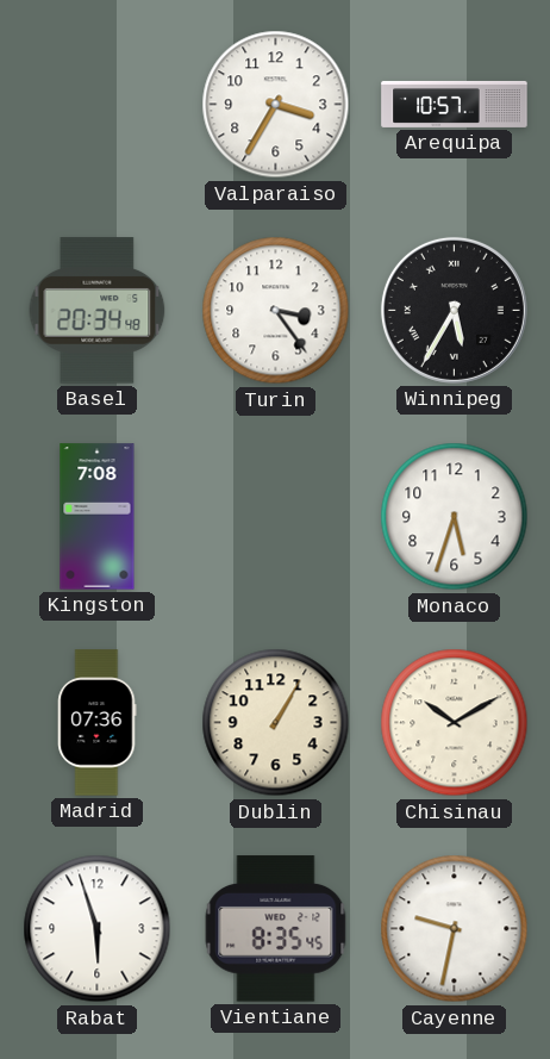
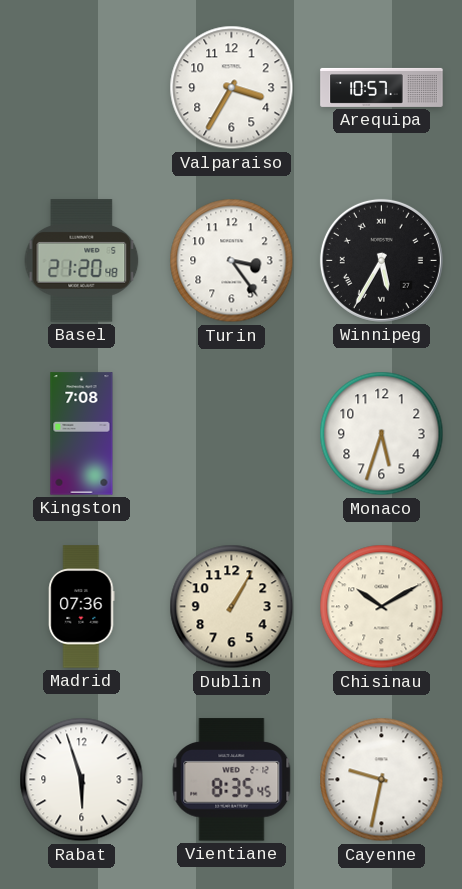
Basel: 20:34 -> 21:20
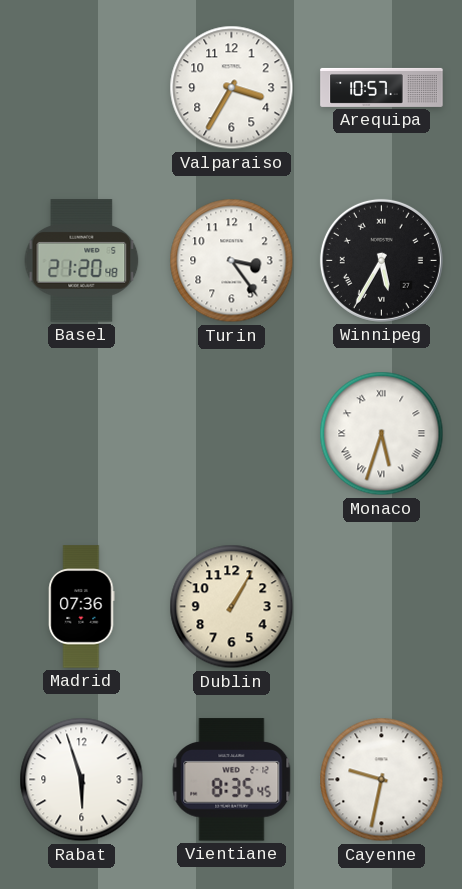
Kingston: 7:08 -> none
Monaco numerals: Arabic -> Roman
Chisinau: 10:10 -> none
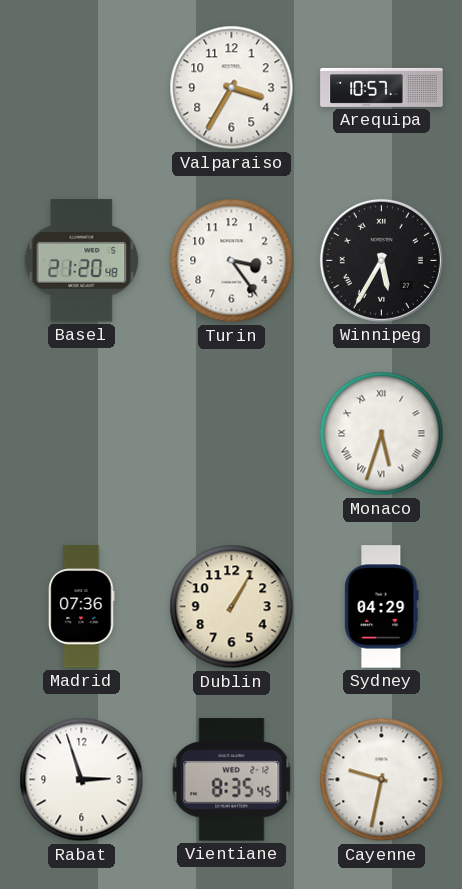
Sydney: none -> 04:29
Rabat: 5:57 -> 2:57
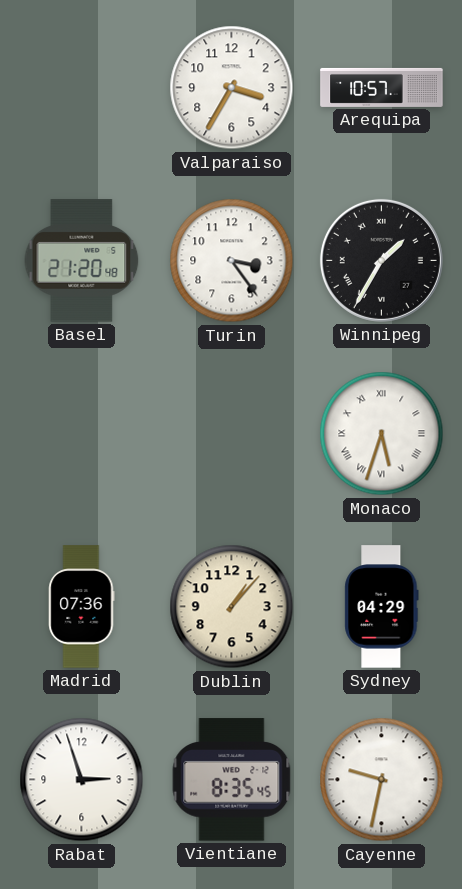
Winnipeg: 5:35 -> 1:35
Dublin: 1:05 -> 1:07
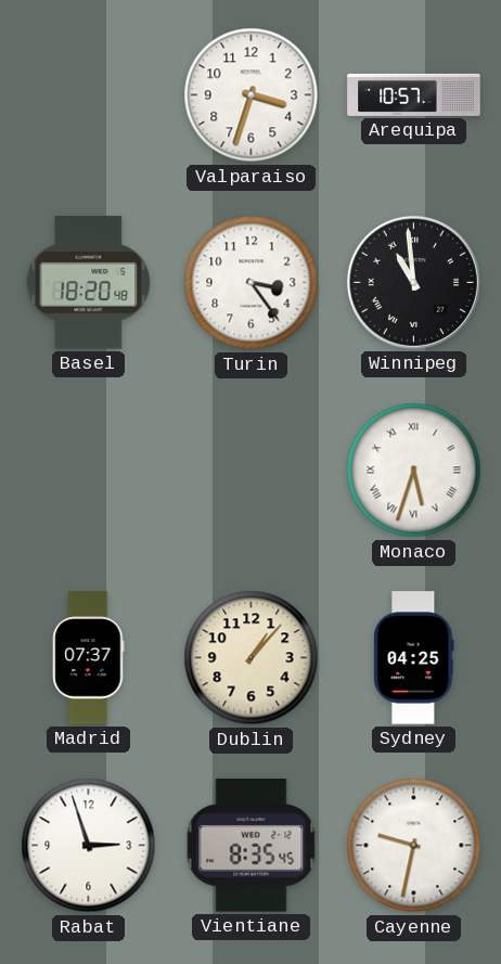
Valparaiso: 3:35 -> 3:33
Basel: 21:20 -> 18:20
Winnipeg: 1:35 -> 10:59
Madrid: 07:36 -> 07:37
Sydney: 04:29 -> 04:25
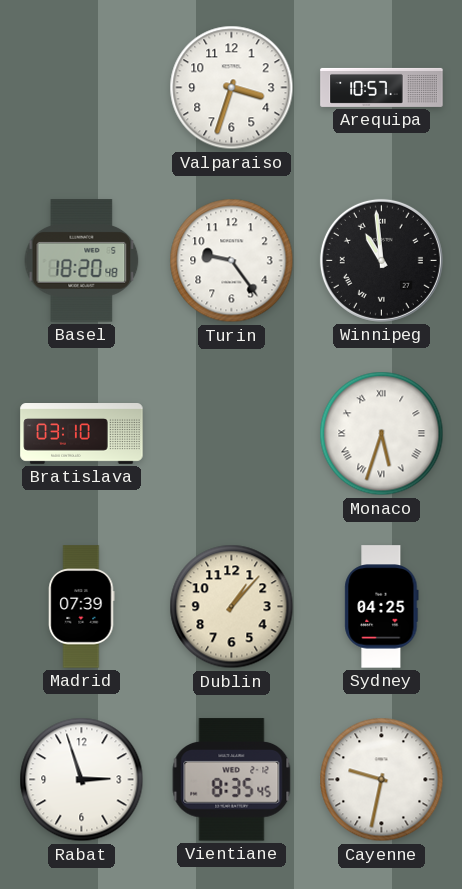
Turin: 3:24 -> 9:24
Bratislava: none -> 03:10
Madrid: 07:37 -> 07:39
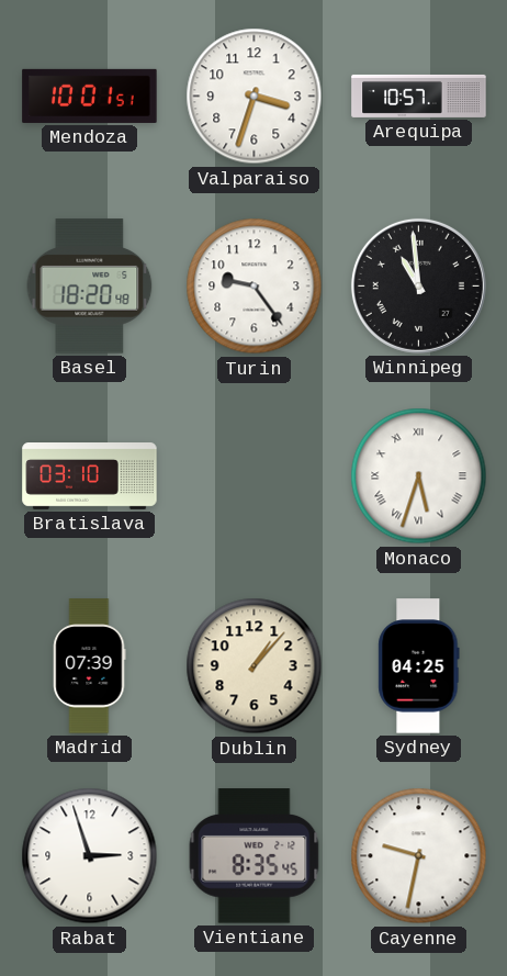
Mendoza: none -> 10:01
